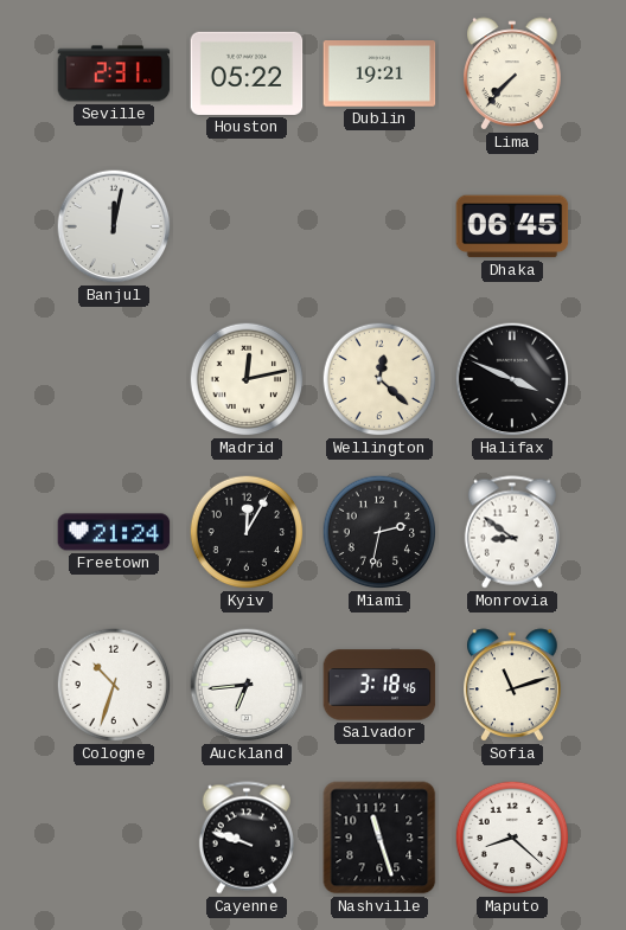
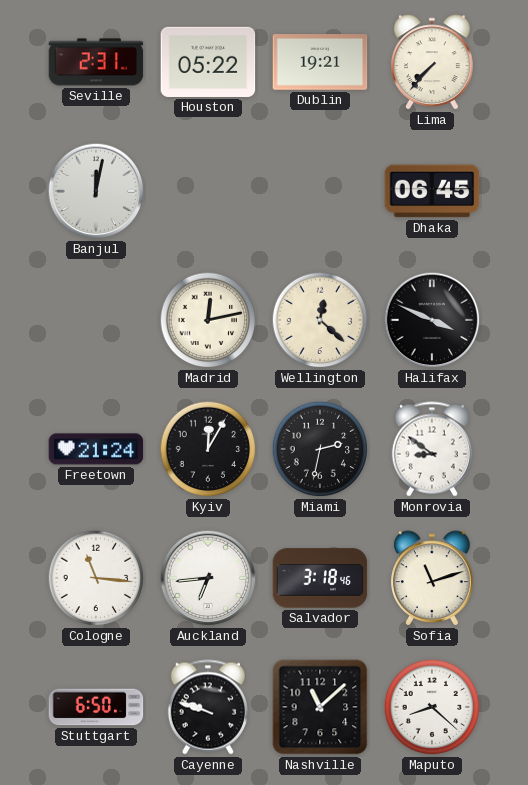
Cologne: 10:33 -> 11:16
Stuttgart: none -> 6:50
Nashville: 11:27 -> 11:08
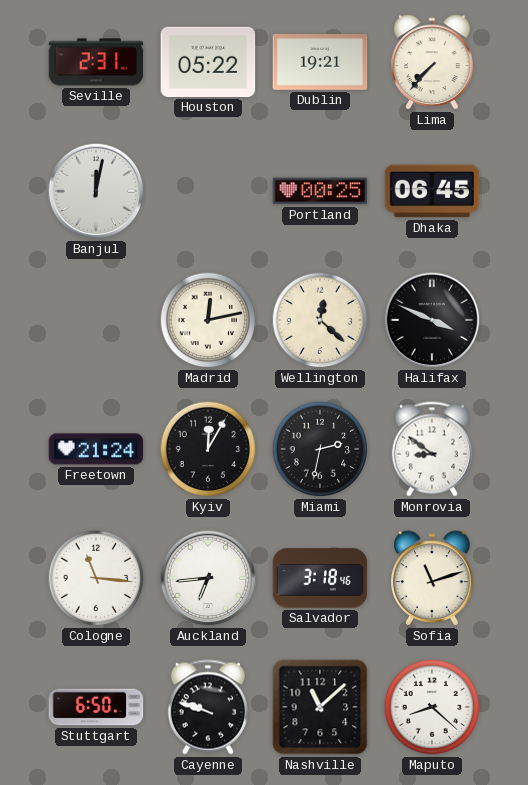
Portland: none -> 00:25
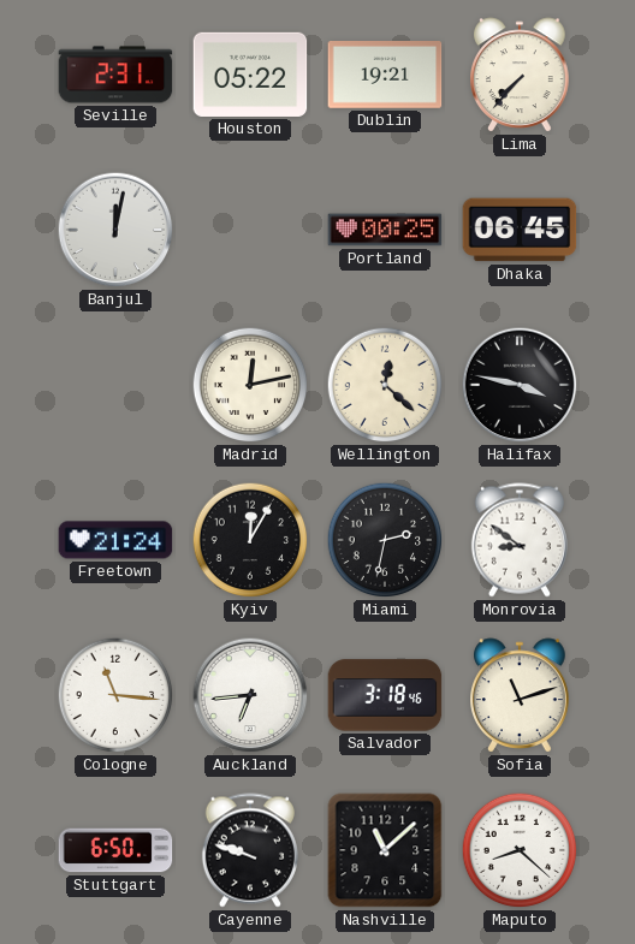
Halifax: 3:49 -> 3:47
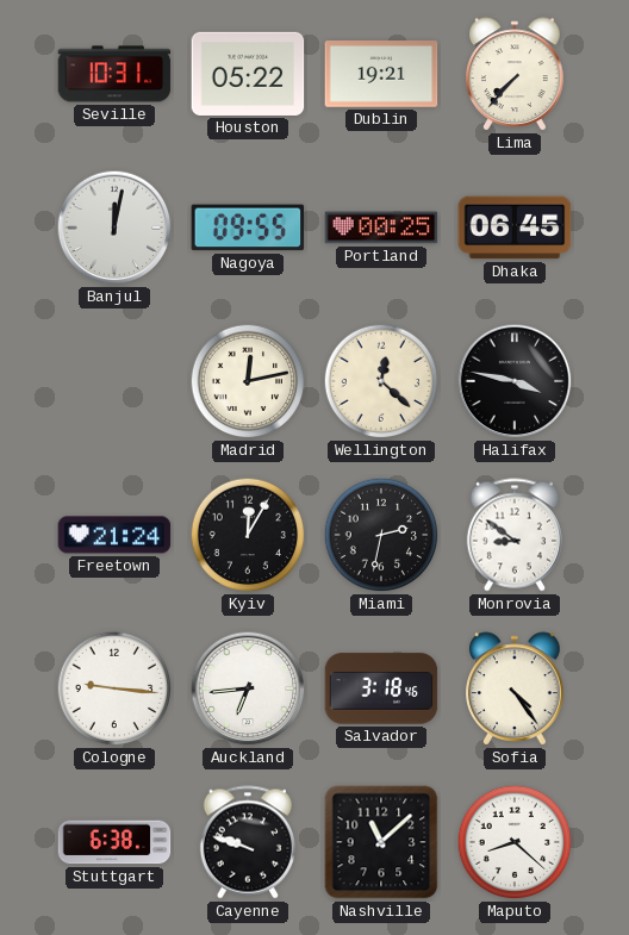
Seville: 2:31 -> 10:31
Nagoya: none -> 09:55
Cologne: 11:16 -> 9:16
Sofia: 11:12 -> 4:24
Stuttgart: 6:50 -> 6:38
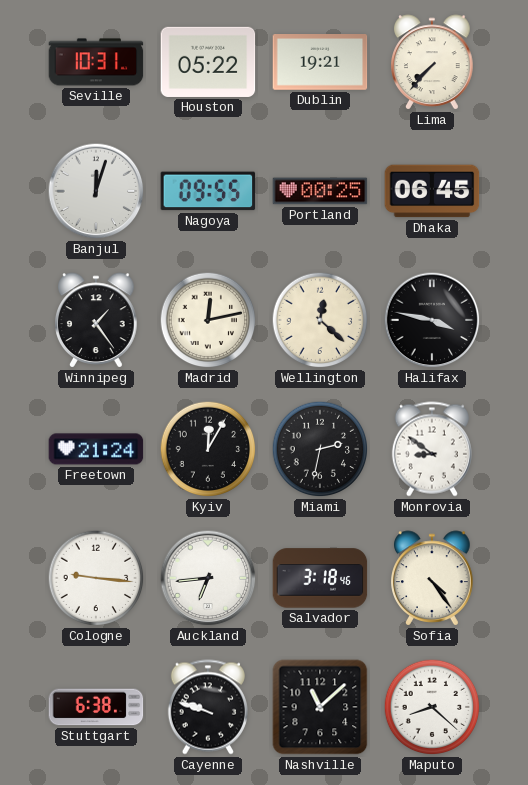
Banjul: 12:02 -> 12:03
Winnipeg: none -> 1:24
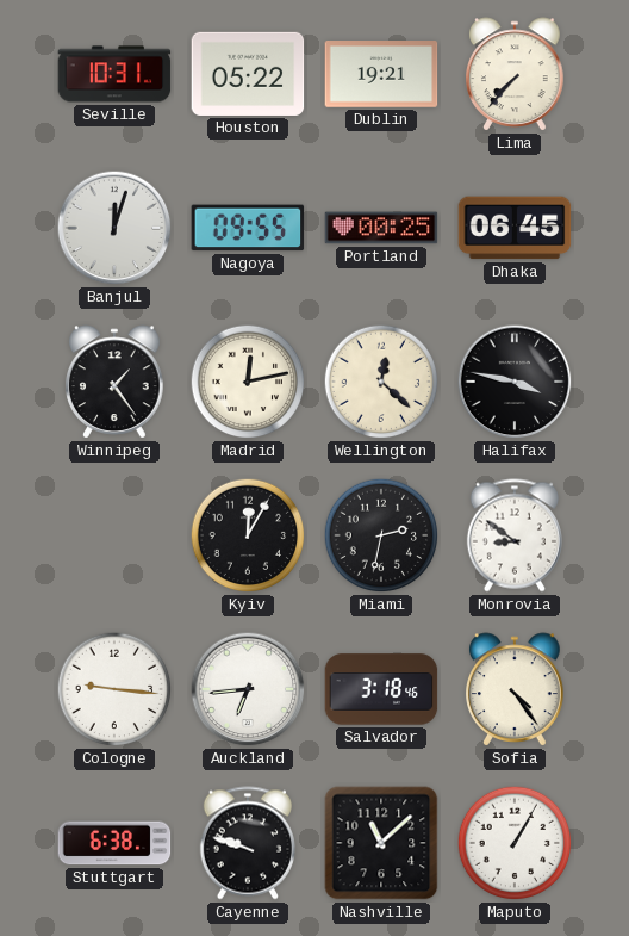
Freetown: 21:24 -> none
Maputo: 8:22 -> 1:05
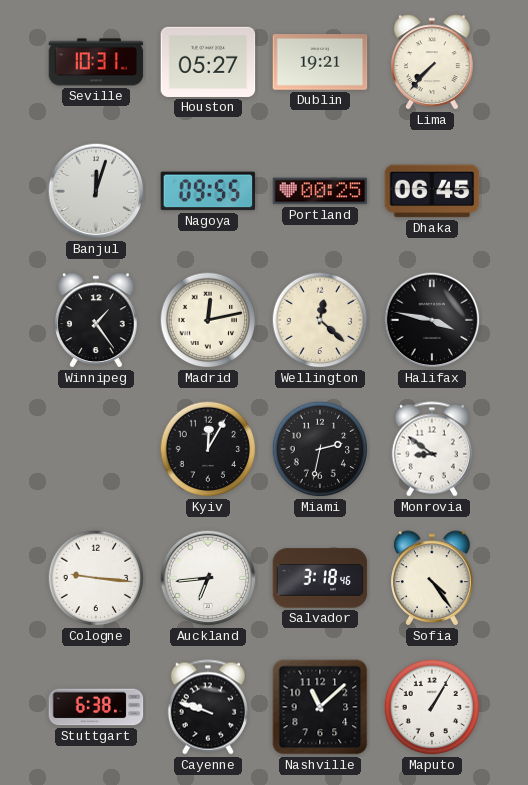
Houston: 05:22 -> 05:27
